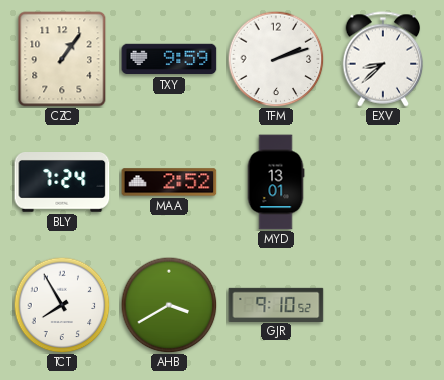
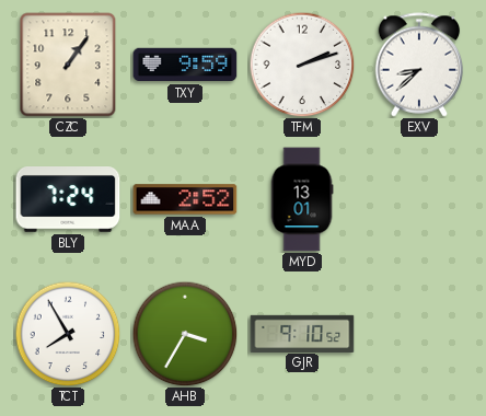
AHB: 3:40 -> 3:35
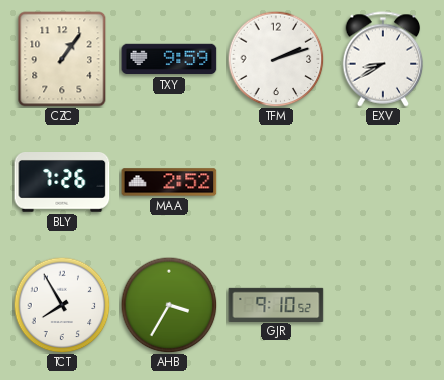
EXV: 8:38 -> 8:40
BLY: 7:24 -> 7:26
MYD: 13:01 -> none
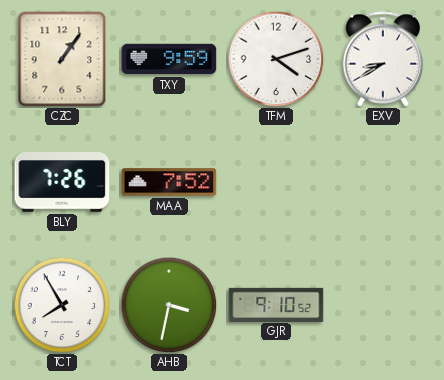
TFM: 2:12 -> 4:12
MAA: 2:52 -> 7:52
AHB: 3:35 -> 3:32
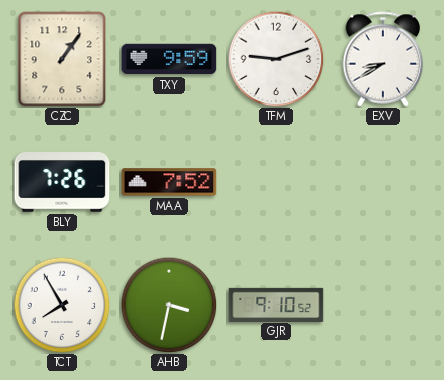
TFM: 4:12 -> 9:12
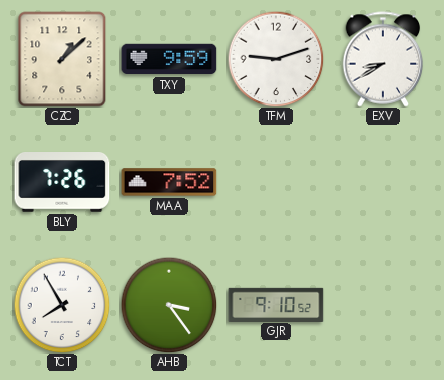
CZC: 1:06 -> 1:08
AHB: 3:32 -> 3:24
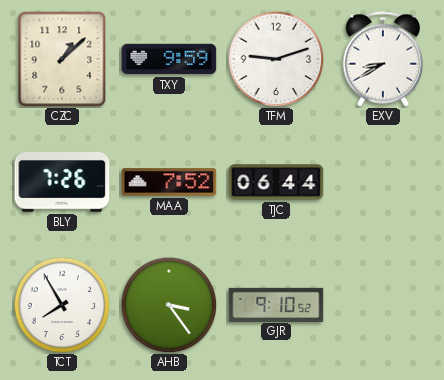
TJC: none -> 06:44
